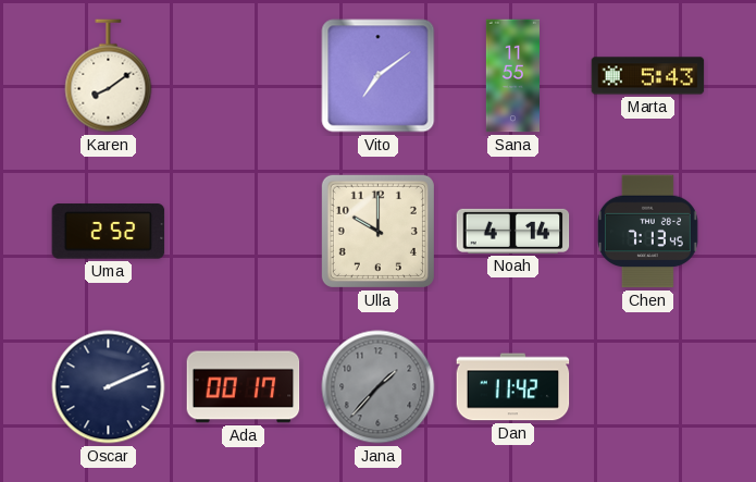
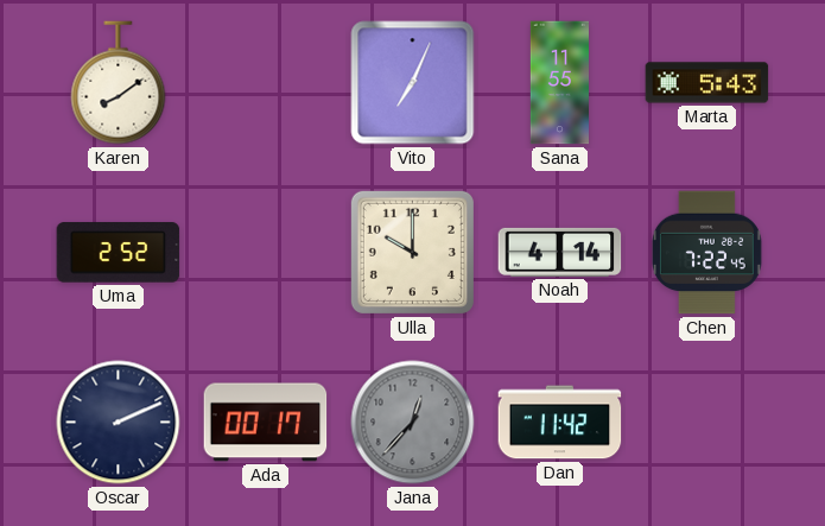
Vito: 7:09 -> 7:04
Chen: 7:13 -> 7:22
Jana: 1:37 -> 12:37
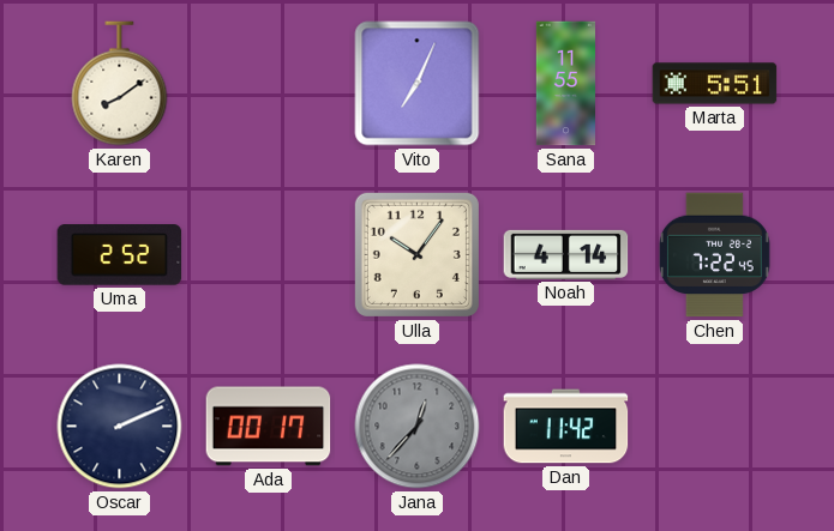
Marta: 5:43 -> 5:51
Ulla: 10:00 -> 10:06
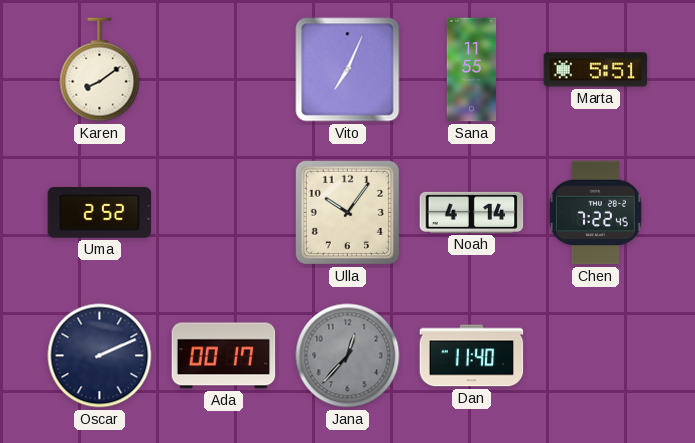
Dan: 11:42 -> 11:40
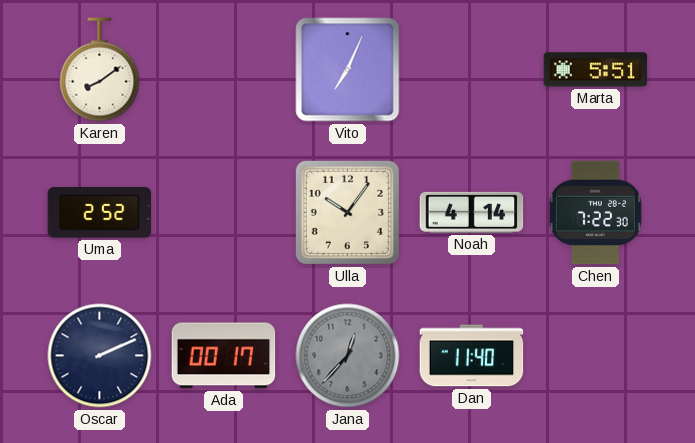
Sana: 11:55 -> none
Chen: 7:22:45 -> 7:22:30
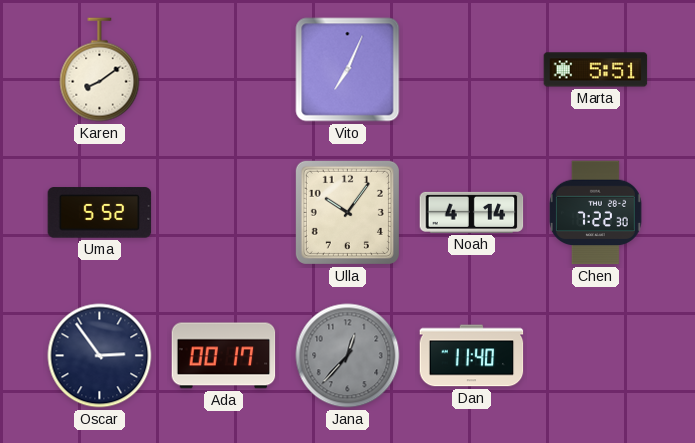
Uma: 2:52 -> 5:52
Oscar: 2:11 -> 2:54
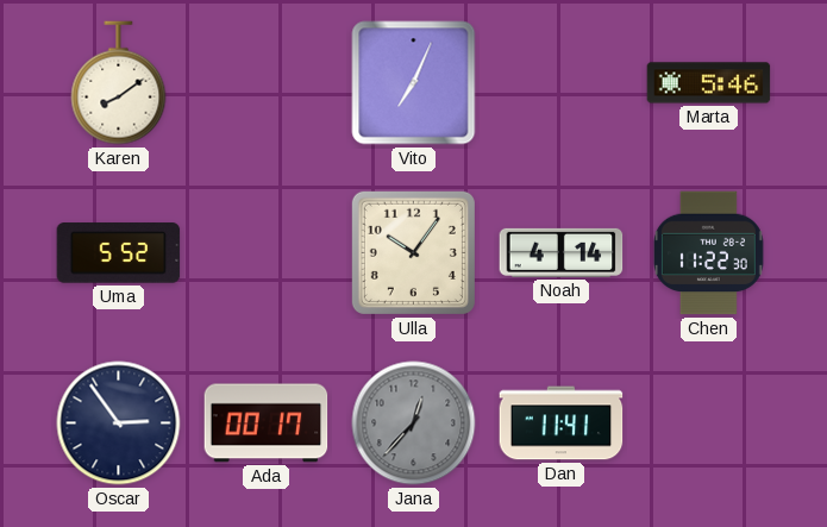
Marta: 5:51 -> 5:46
Chen: 7:22 -> 11:22
Dan: 11:40 -> 11:41
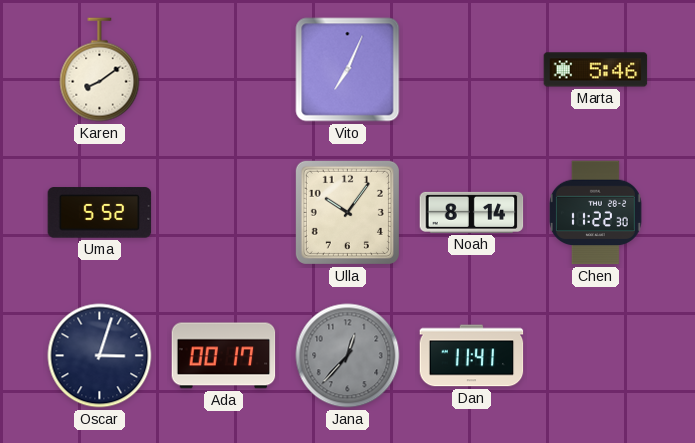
Noah: 4:14 -> 8:14
Oscar: 2:54 -> 3:03
